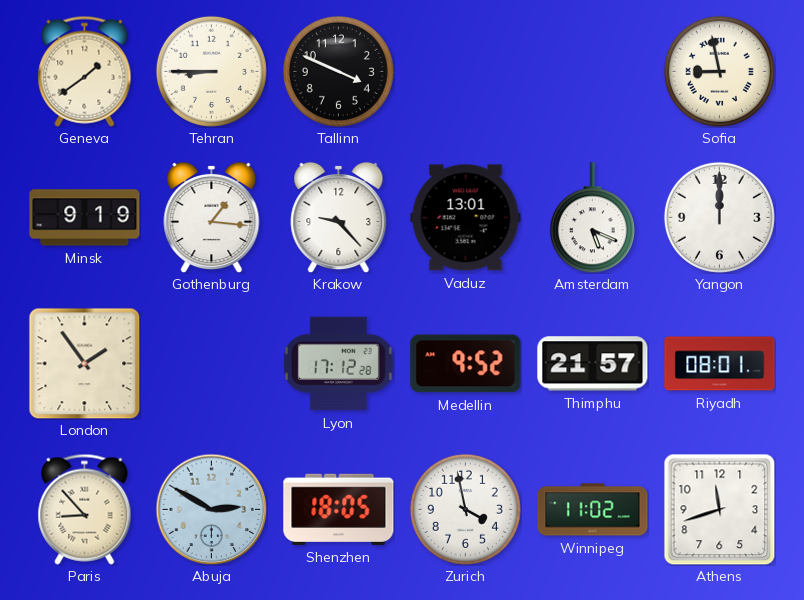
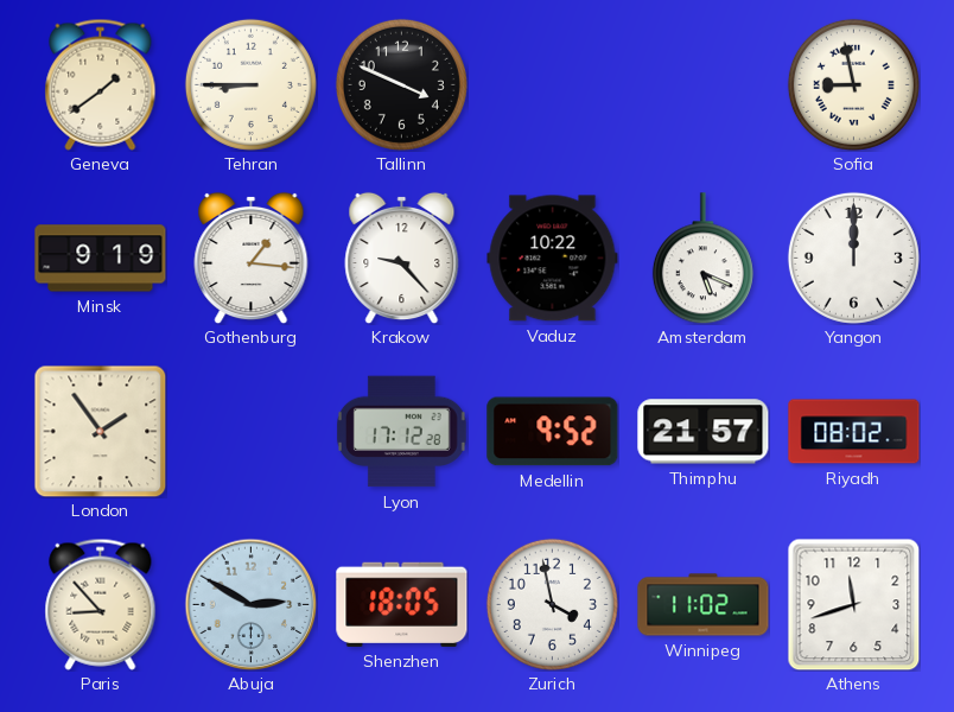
Vaduz: 13:01 -> 10:22
Riyadh: 08:01 -> 08:02
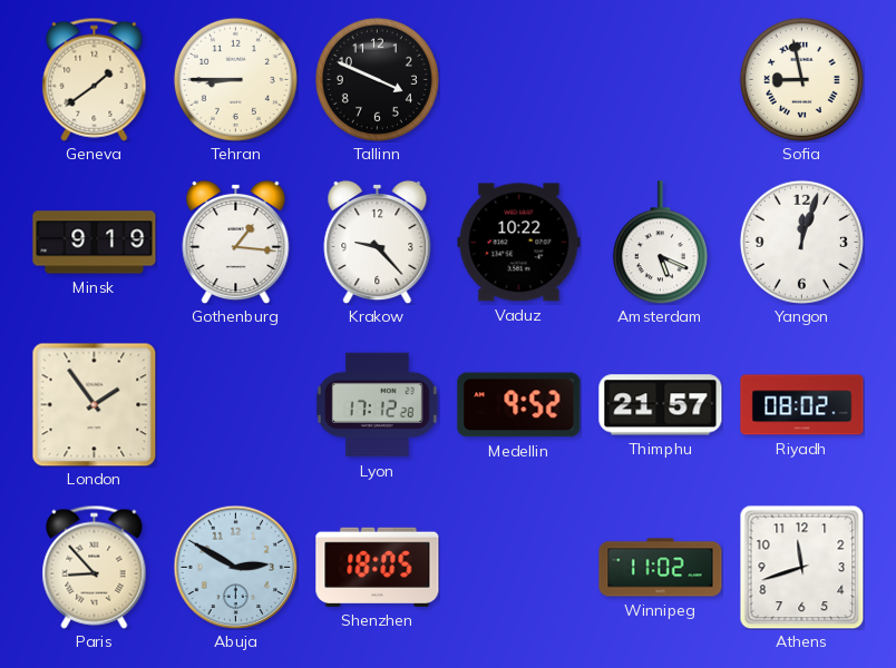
Yangon: 12:00 -> 12:03
Zurich: 3:58 -> none
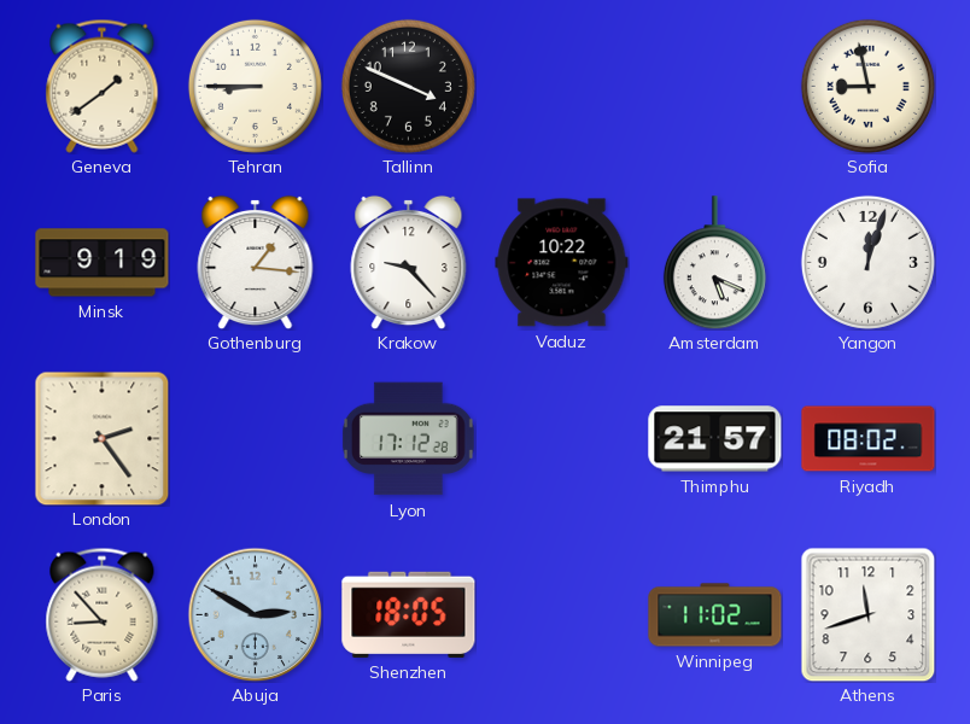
London: 1:54 -> 2:24
Medellin: 9:52 -> none
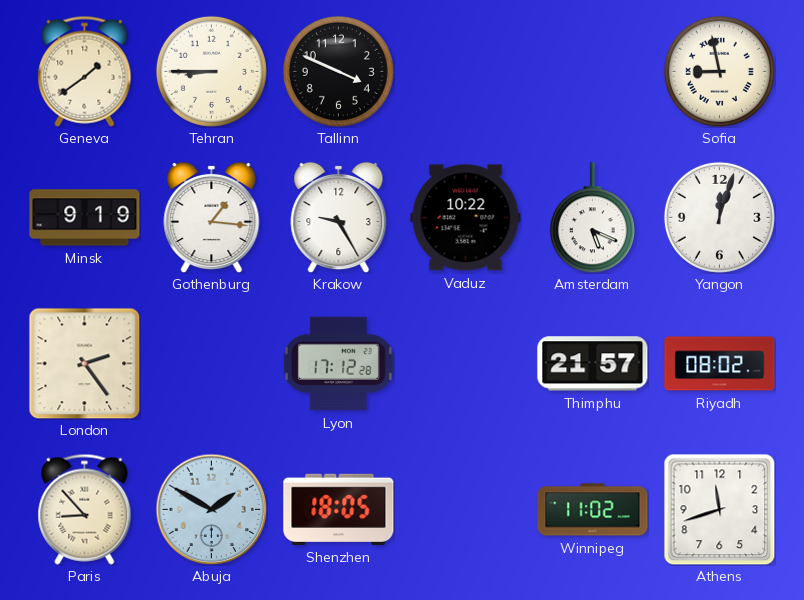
Krakow: 9:23 -> 9:25
Abuja: 2:50 -> 1:50
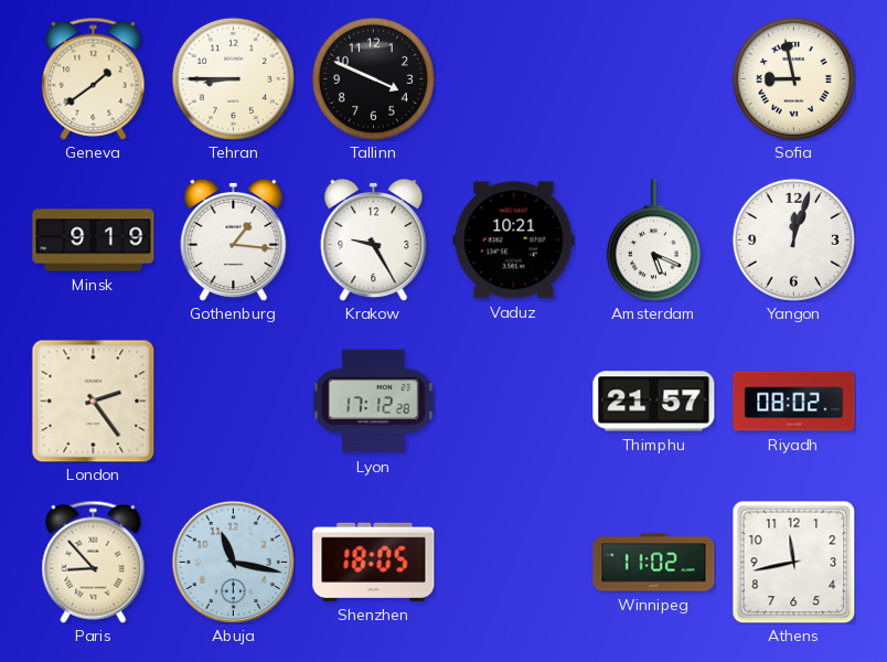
Vaduz: 10:22 -> 10:21
Abuja: 1:50 -> 11:17
Athens: 11:42 -> 11:43
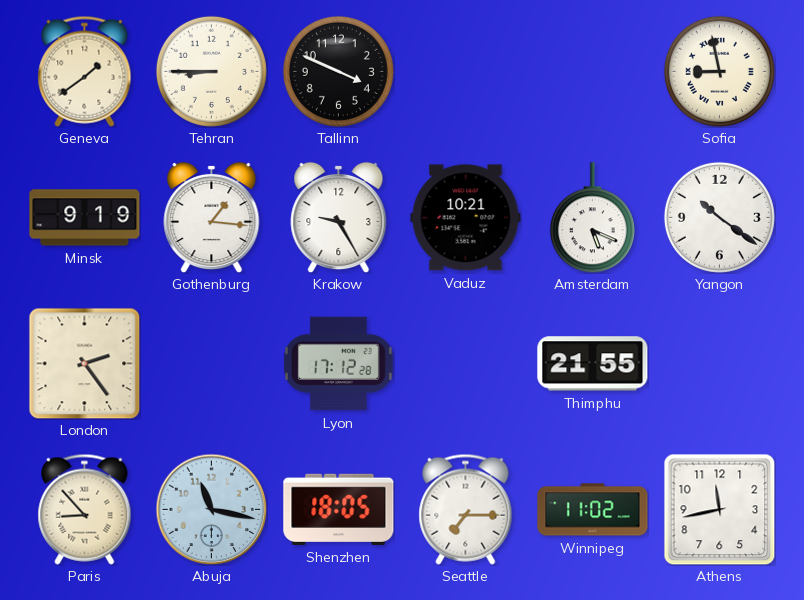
Yangon: 12:03 -> 10:21
Thimphu: 21:57 -> 21:55
Riyadh: 08:02 -> none
Seattle: none -> 7:15
